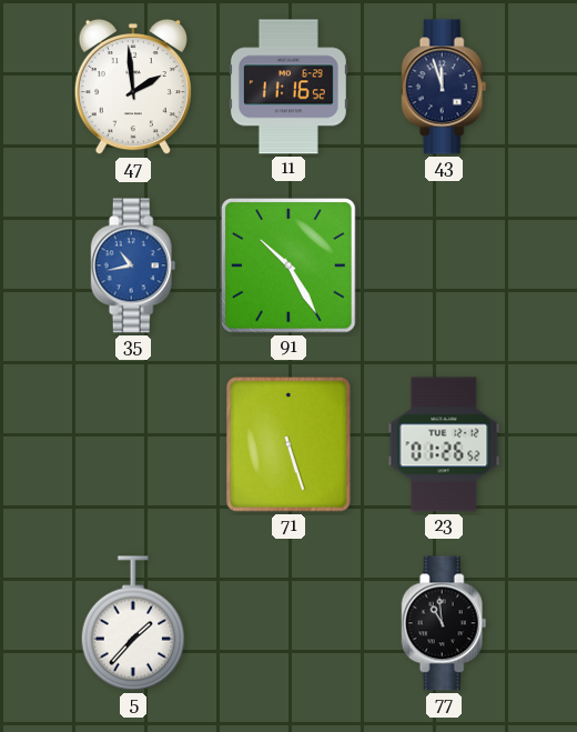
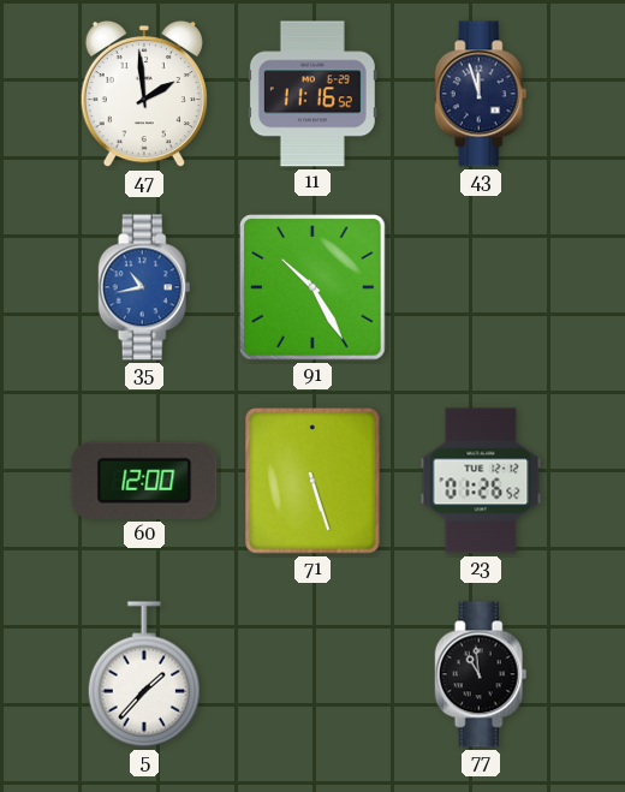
60: none -> 12:00
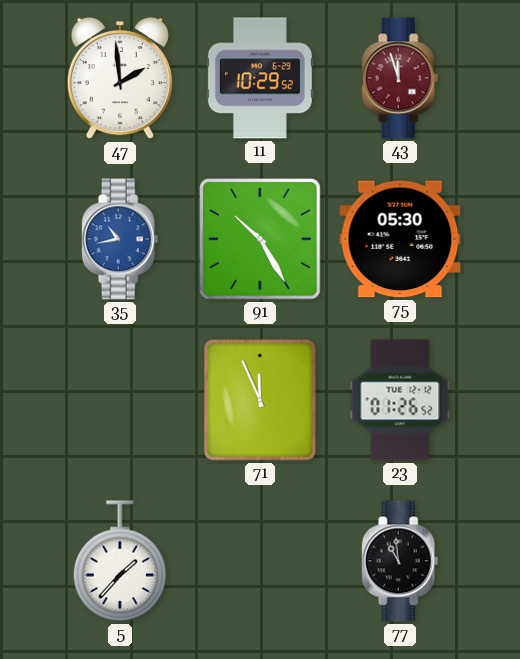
11: 11:16 -> 10:29
43 dial: navy -> burgundy
75: none -> 05:30
60: 12:00 -> none
71: 5:27 -> 11:56
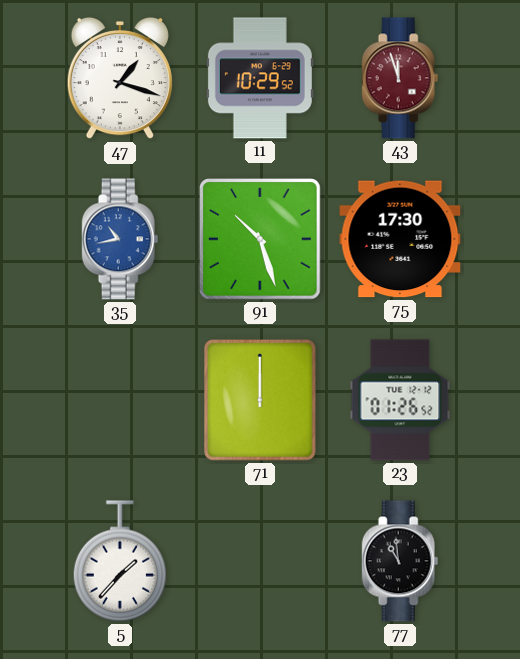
47: 1:59 -> 1:18
91: 10:25 -> 10:27
75: 05:30 -> 17:30
71: 11:56 -> 12:00
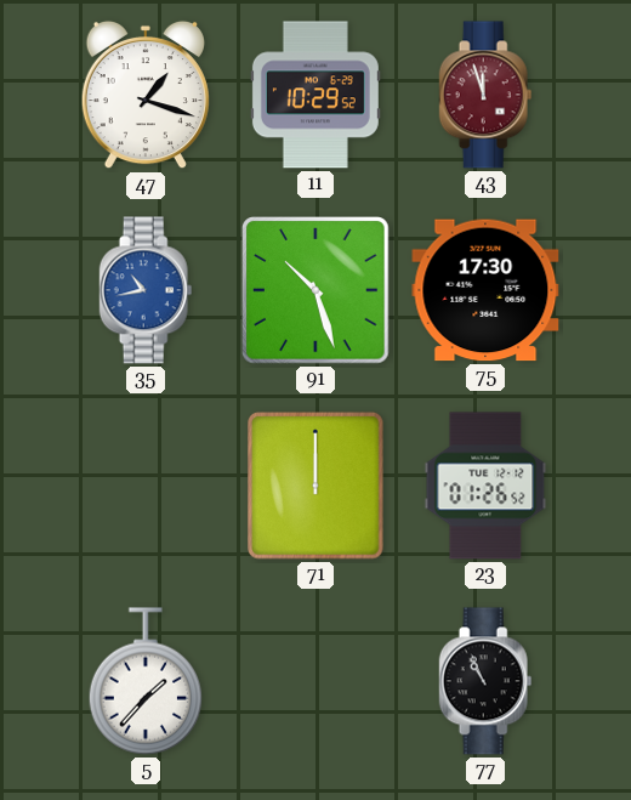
77: 10:59 -> 10:56
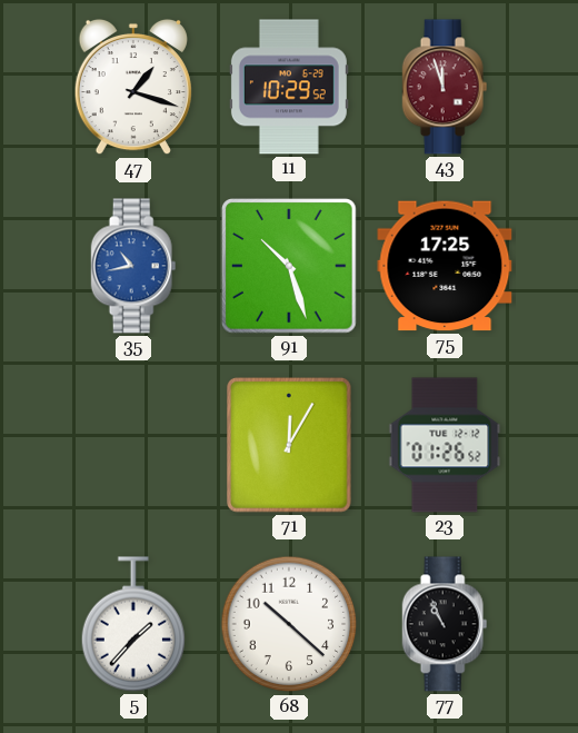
75: 17:30 -> 17:25
71: 12:00 -> 12:05
68: none -> 10:22
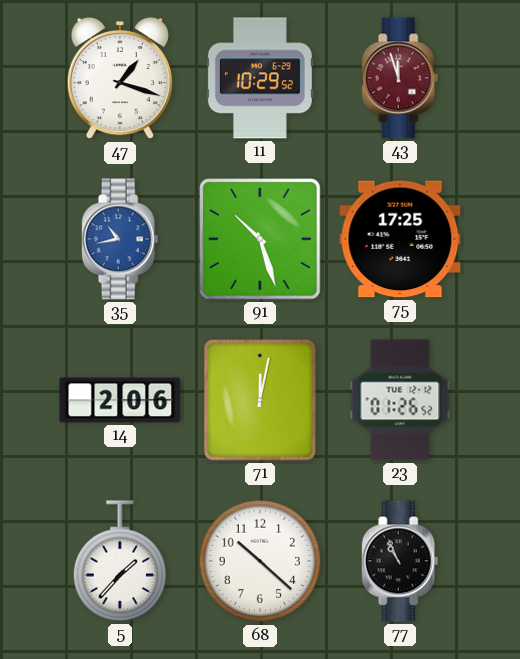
14: none -> 2:06
71: 12:05 -> 12:02
